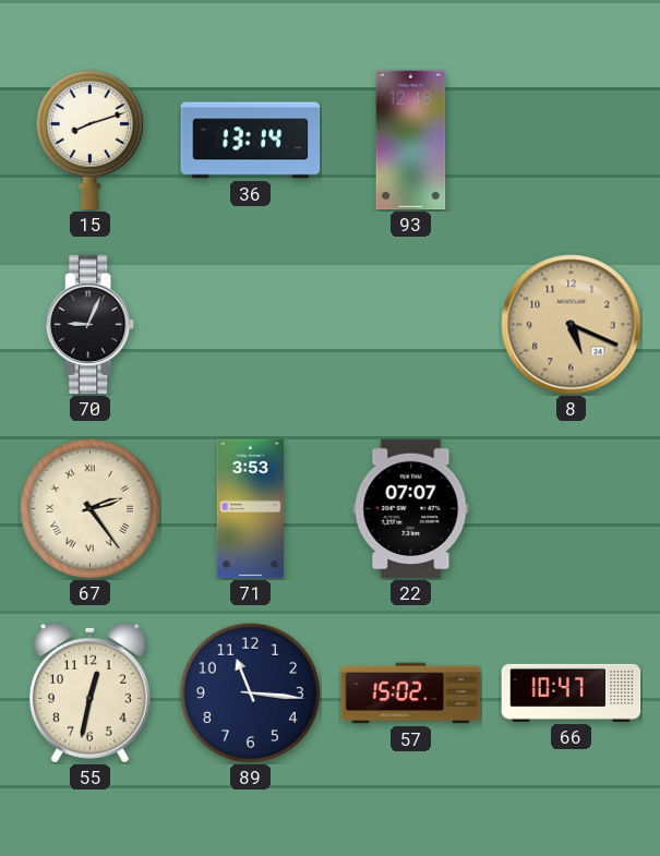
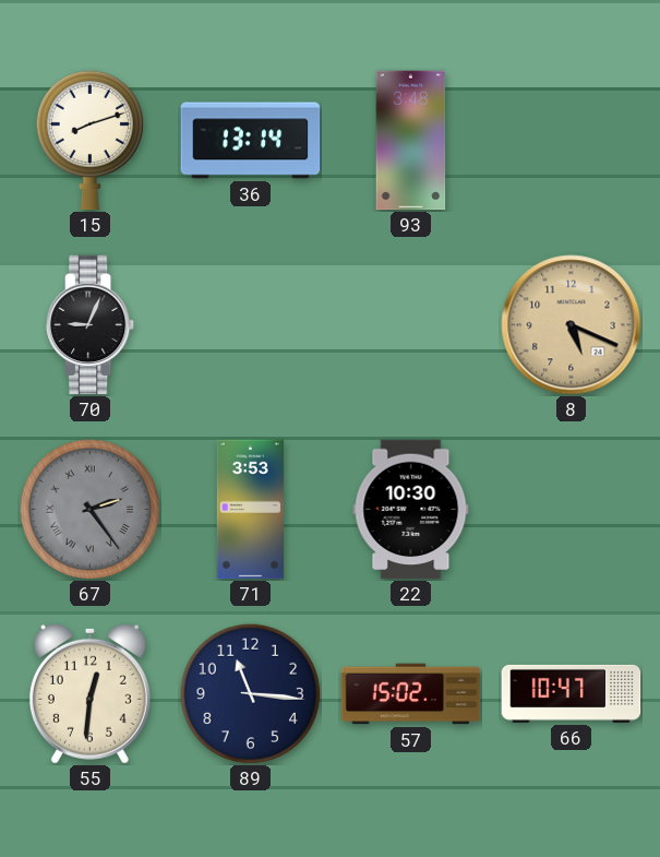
93: 12:48 -> 3:48
67 dial: cream -> grey
22: 07:07 -> 10:30
55: 12:32 -> 12:31
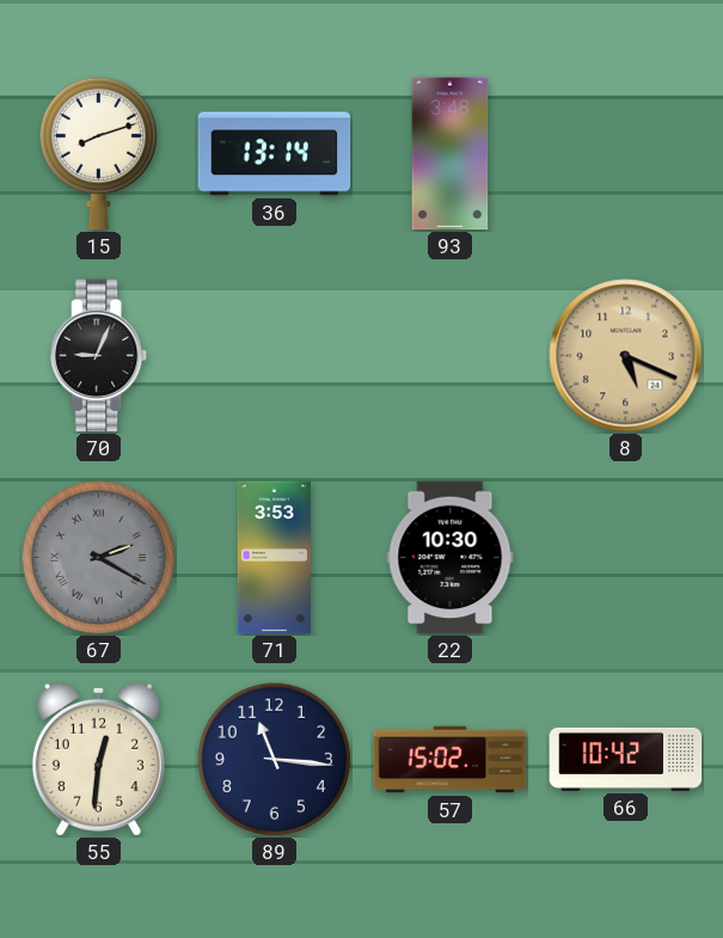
67: 2:24 -> 2:20
66: 10:47 -> 10:42
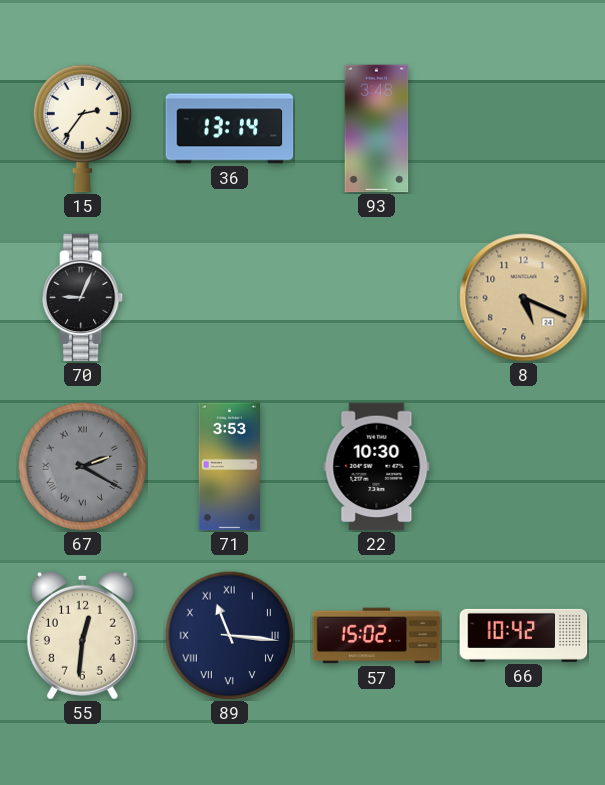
15: 8:12 -> 2:36
89 numerals: Arabic -> Roman
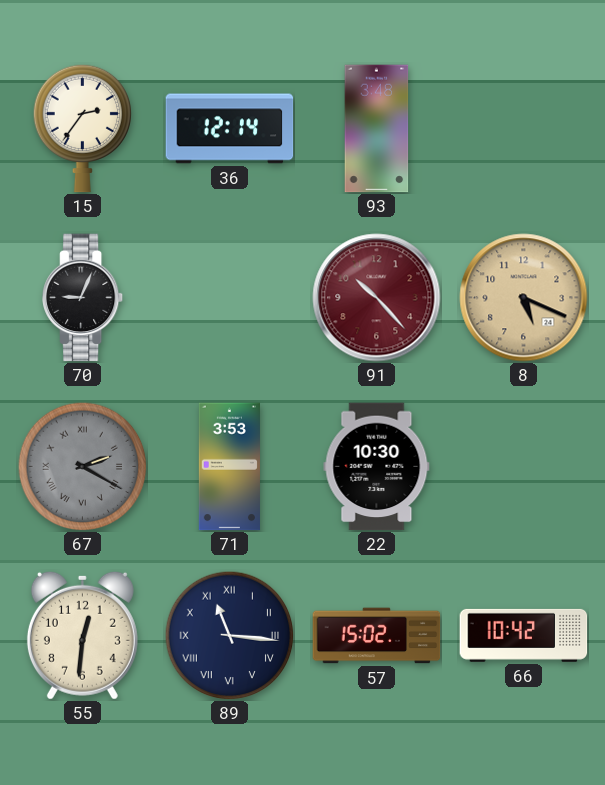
36: 13:14 -> 12:14
91: none -> 10:23
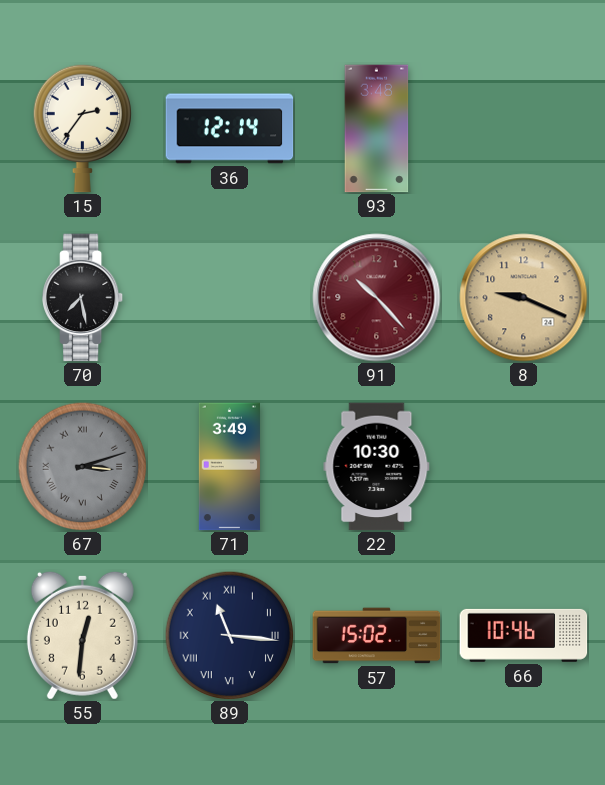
70: 9:04 -> 7:28
8: 5:19 -> 9:19
67: 2:20 -> 3:12
71: 3:53 -> 3:49
66: 10:42 -> 10:46
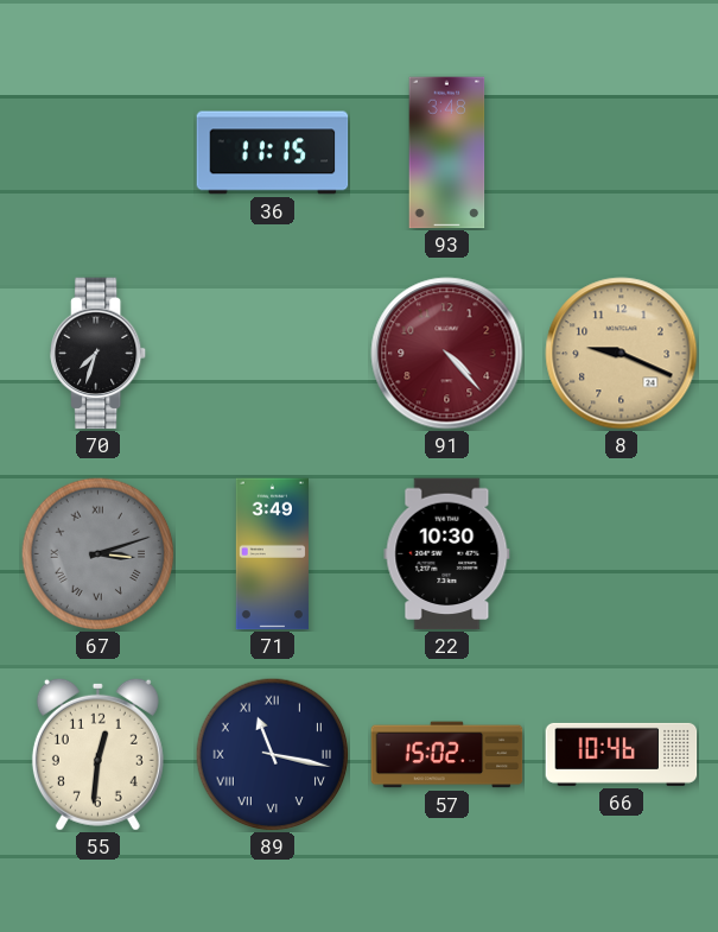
15: 2:36 -> none
36: 12:14 -> 11:15
70: 7:28 -> 7:33
91: 10:23 -> 4:23
89: 11:16 -> 11:17
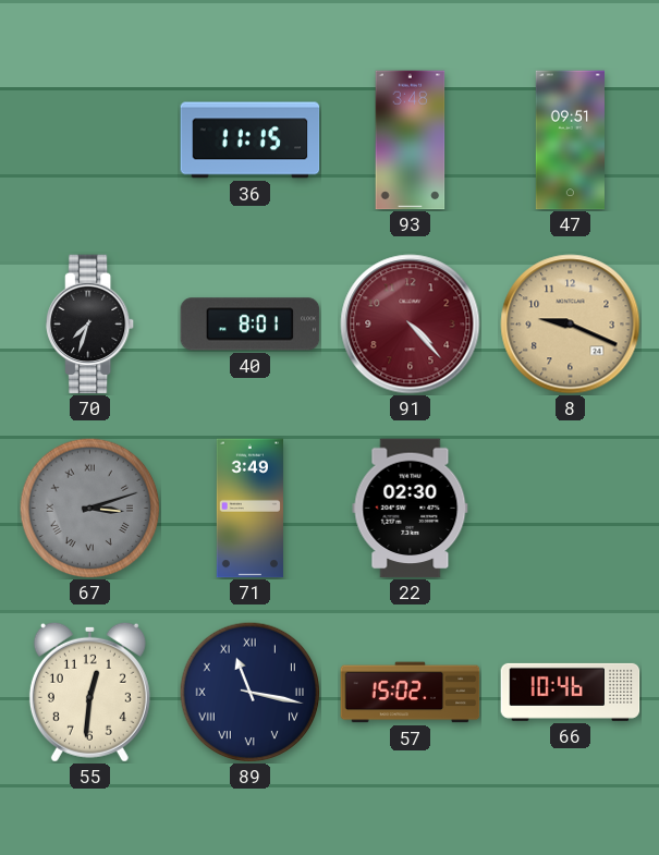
47: none -> 09:51
40: none -> 8:01
22: 10:30 -> 02:30
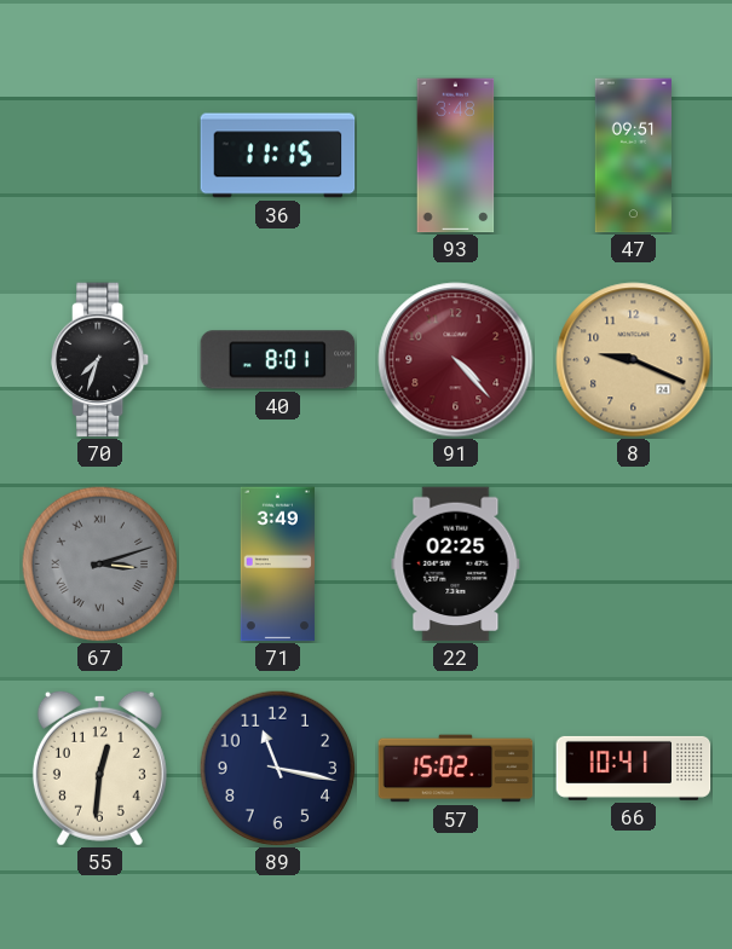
22: 02:30 -> 02:25
89 numerals: Roman -> Arabic
66: 10:46 -> 10:41
